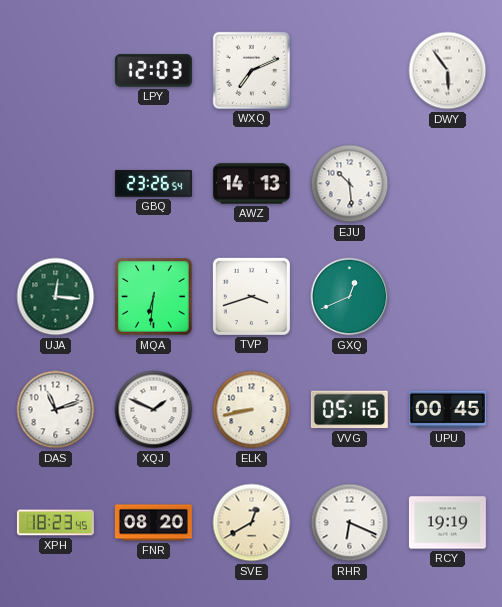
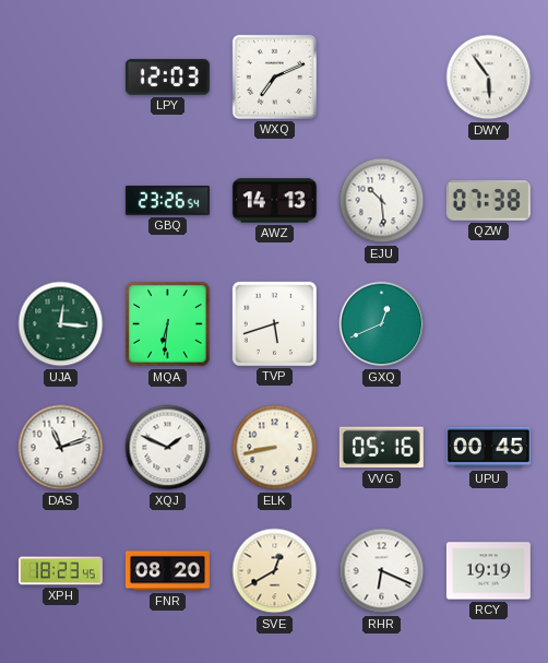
QZW: none -> 07:38
TVP: 3:42 -> 5:42
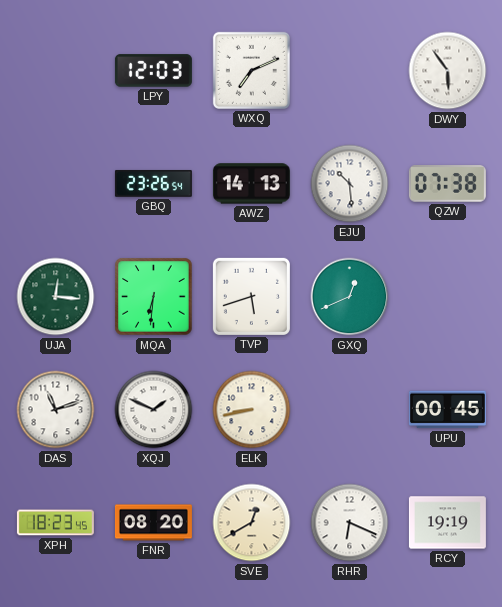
VVG: 05:16 -> none
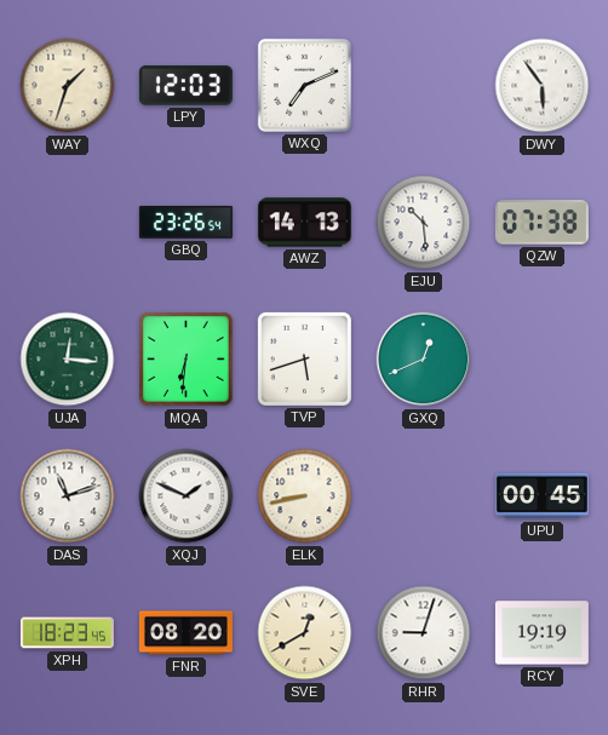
WAY: none -> 1:33
RHR: 6:19 -> 9:03
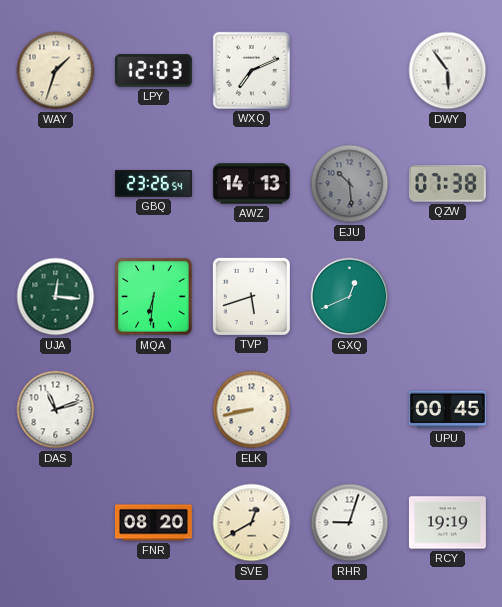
EJU dial: white -> grey
XQJ: 1:49 -> none
XPH: 18:23 -> none
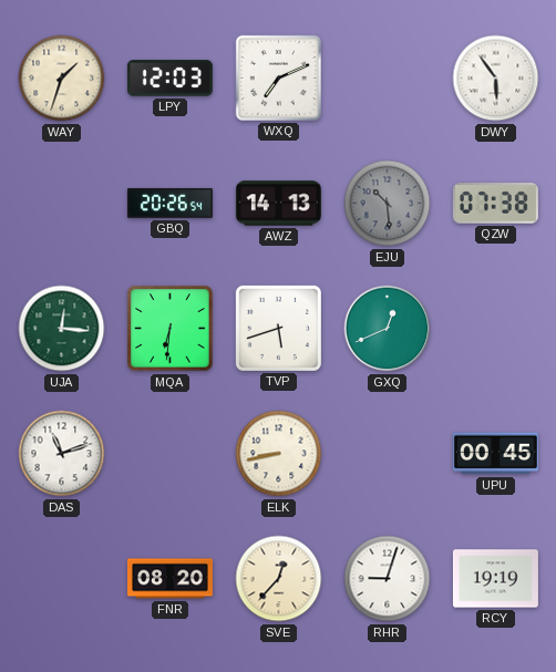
GBQ: 23:26 -> 20:26
SVE: 12:40 -> 12:37
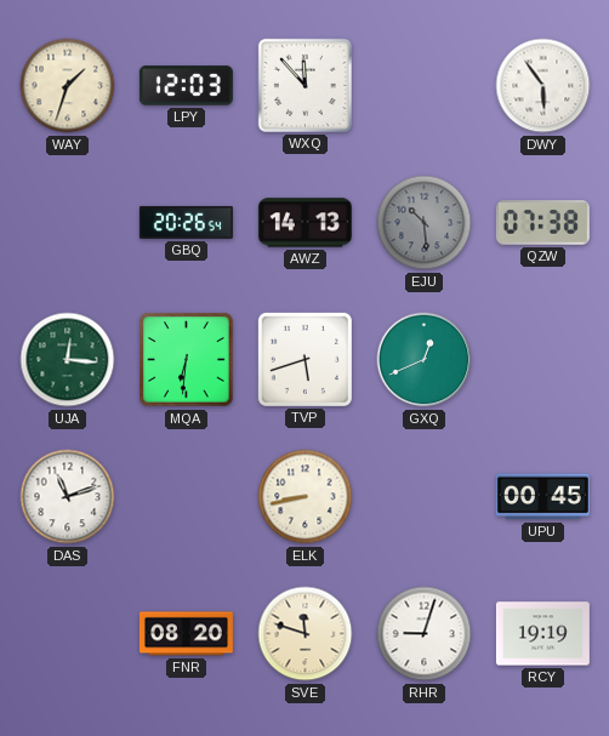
WXQ: 7:11 -> 11:53
SVE: 12:37 -> 11:48
